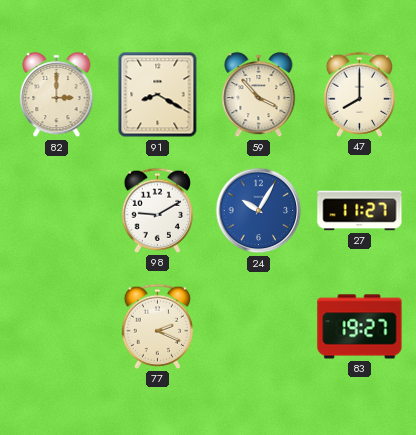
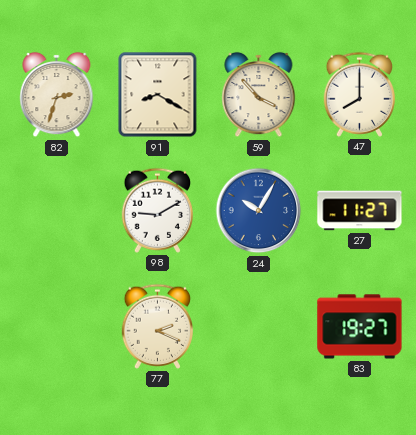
82: 3:00 -> 2:33
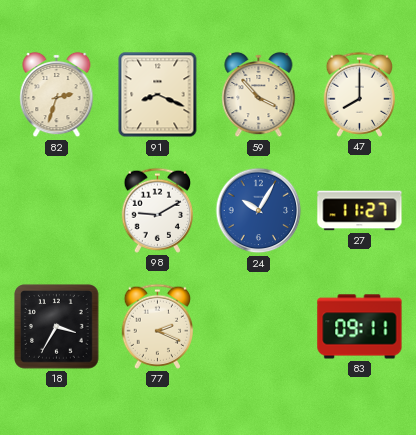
91: 8:20 -> 8:19
18: none -> 3:35
83: 19:27 -> 09:11
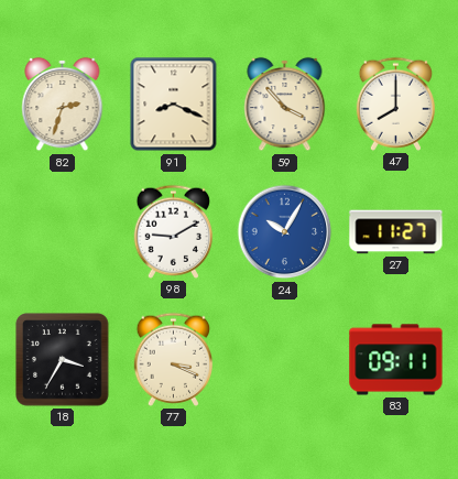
77: 2:19 -> 3:19
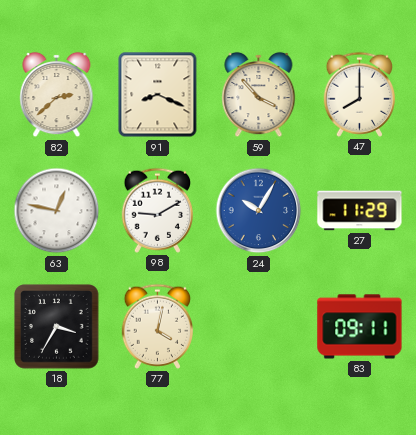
82: 2:33 -> 2:38
63: none -> 12:47
27: 11:27 -> 11:29
77: 3:19 -> 4:02
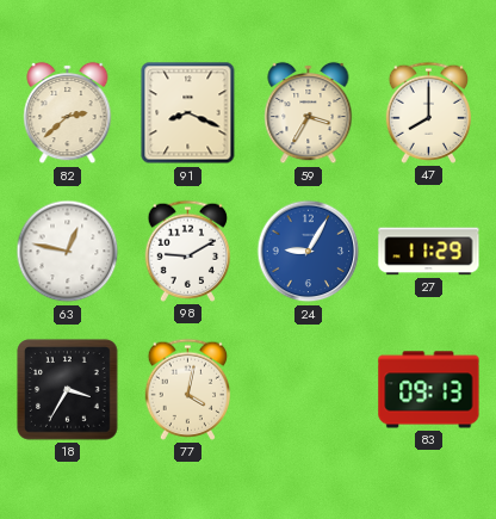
59: 3:53 -> 3:35
24: 10:05 -> 9:05
83: 09:11 -> 09:13
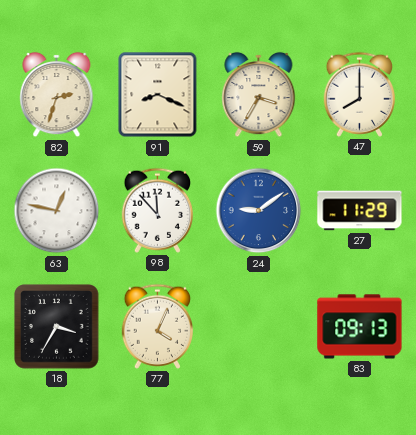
82: 2:38 -> 2:33
98: 9:10 -> 11:53
24: 9:05 -> 9:09
77: 4:02 -> 4:04
